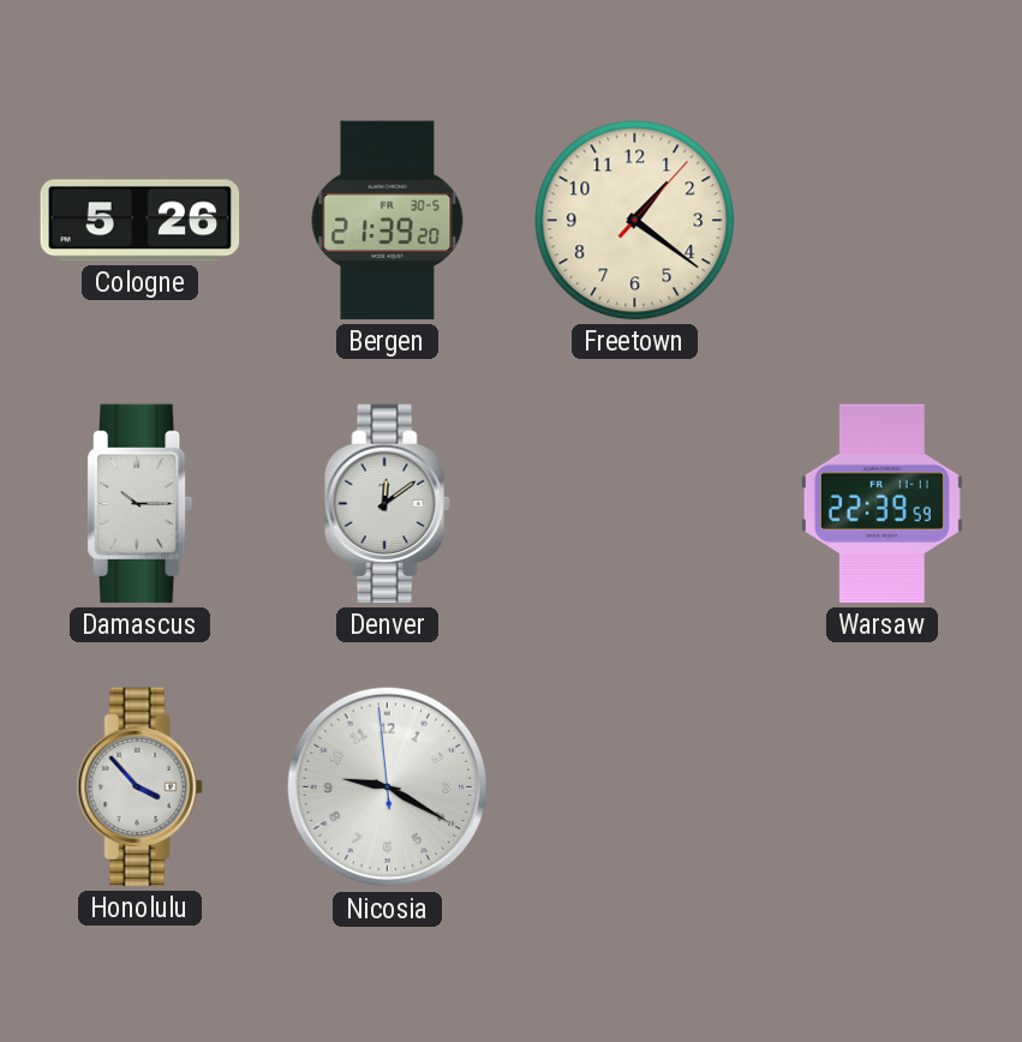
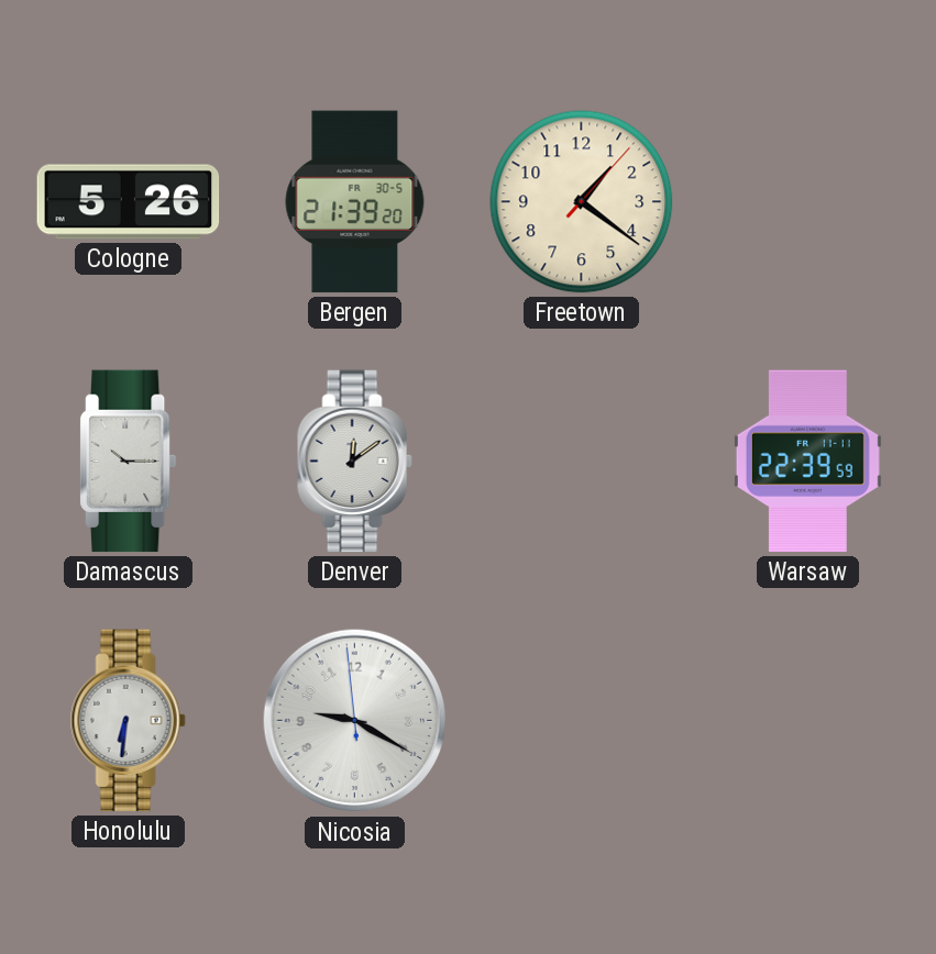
Honolulu: 3:53 -> 6:31
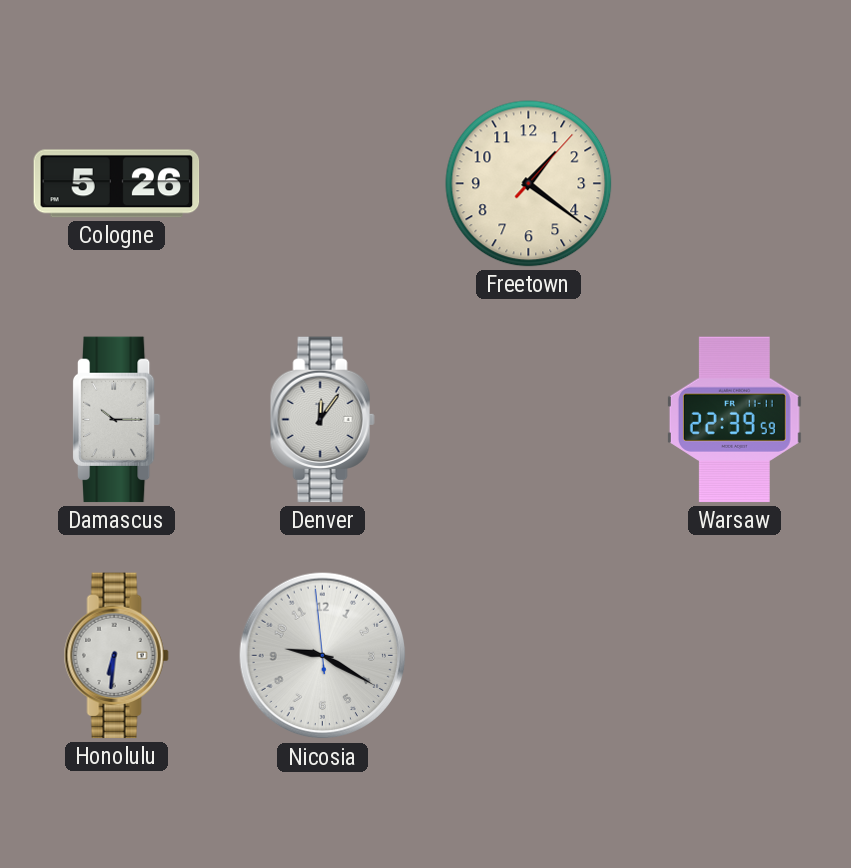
Bergen: 21:39 -> none
Denver: 12:09 -> 12:06
